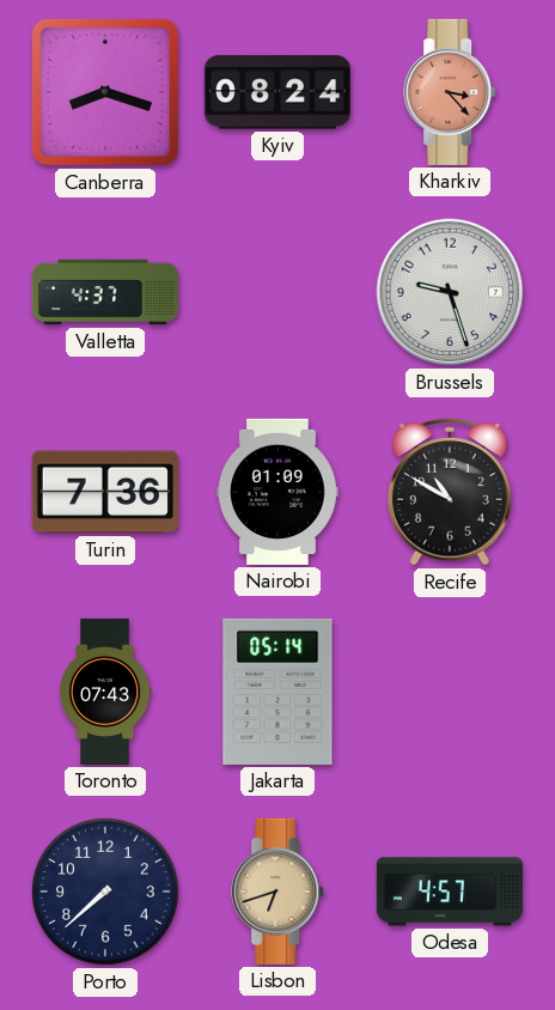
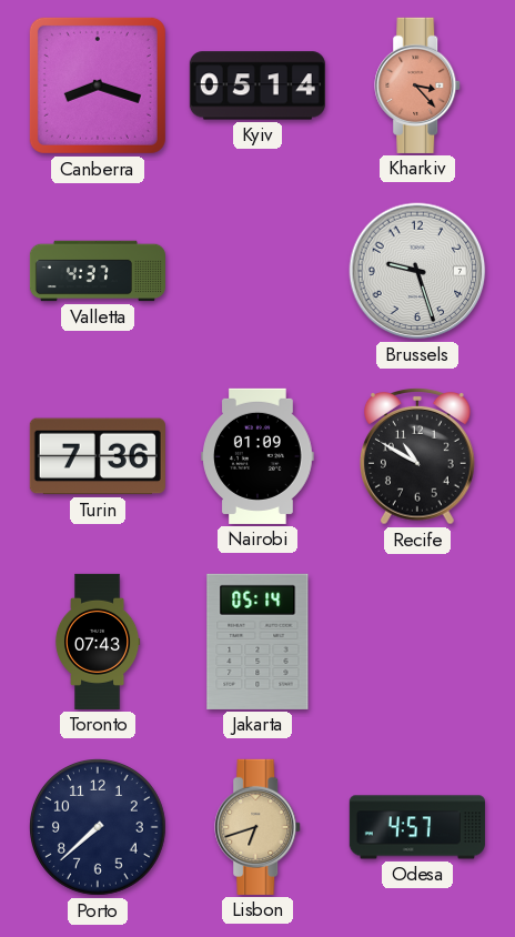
Kyiv: 08:24 -> 05:14
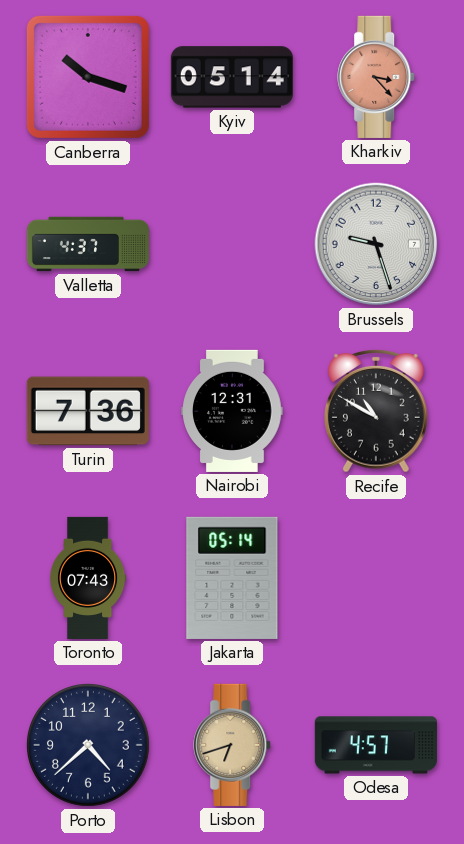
Canberra: 8:18 -> 10:18
Nairobi: 01:09 -> 12:31
Porto: 7:38 -> 4:38
